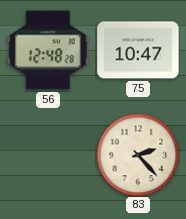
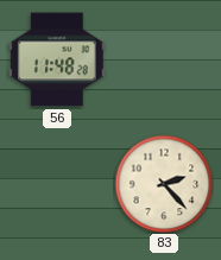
56: 12:48 -> 11:48
75: 10:47 -> none
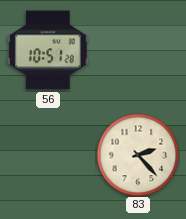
56: 11:48 -> 10:51
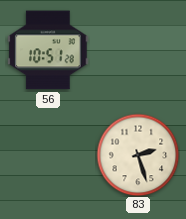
83: 2:23 -> 2:27
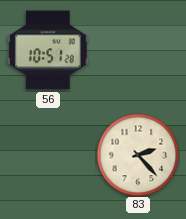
83: 2:27 -> 2:23
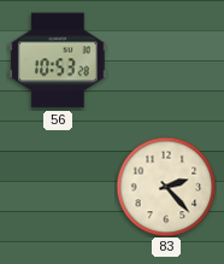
56: 10:51 -> 10:53
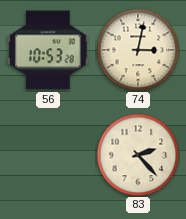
74: none -> 3:02
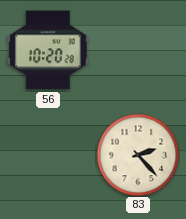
56: 10:53 -> 10:20
74: 3:02 -> none
